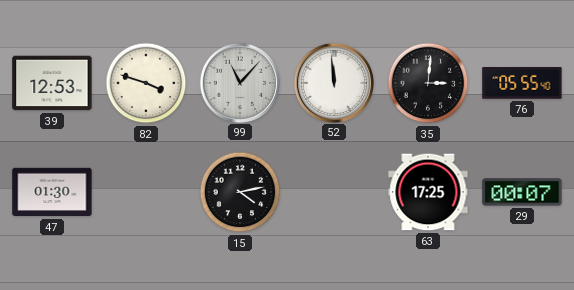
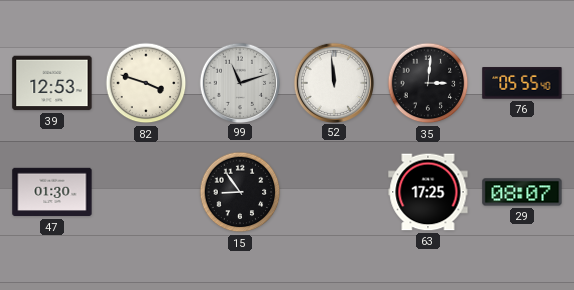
99: 11:07 -> 11:12
15: 4:13 -> 8:54
29: 00:07 -> 08:07
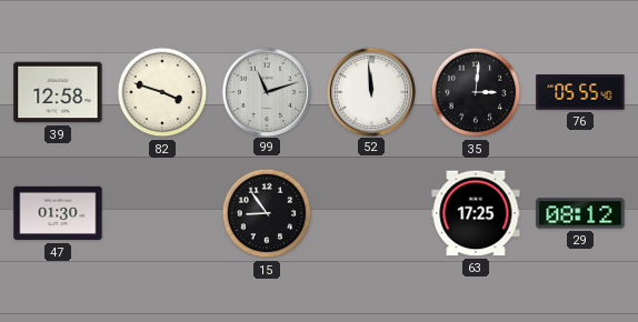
39: 12:53 -> 12:58
29: 08:07 -> 08:12
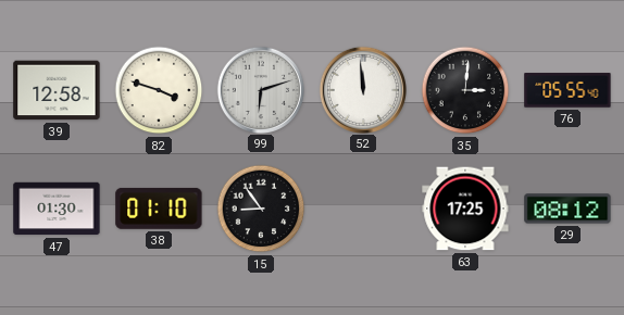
99: 11:12 -> 6:12
38: none -> 01:10
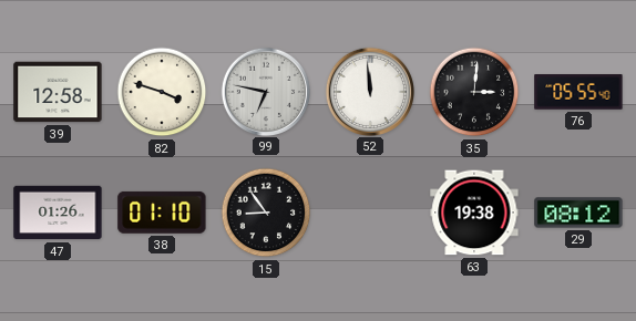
99: 6:12 -> 6:47
47: 01:30 -> 01:26
63: 17:25 -> 19:38
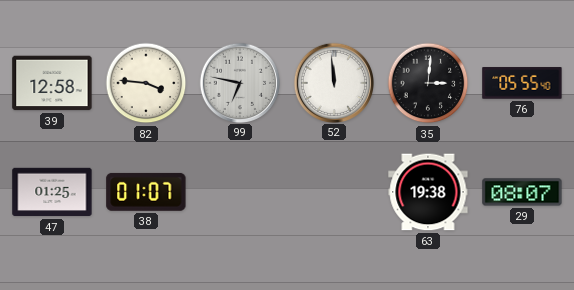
82: 3:48 -> 3:46
47: 01:26 -> 01:25
38: 01:10 -> 01:07
15: 8:54 -> none
29: 08:12 -> 08:07
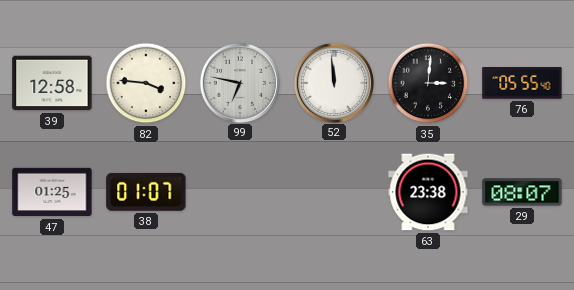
63: 19:38 -> 23:38
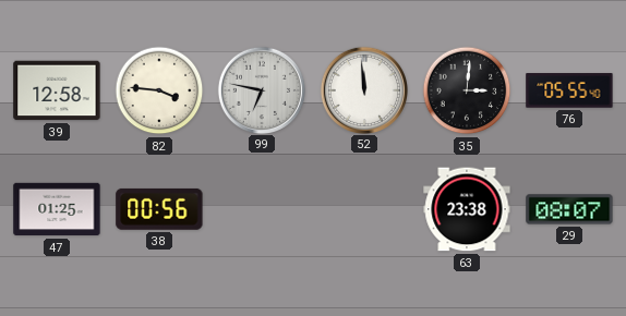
38: 01:07 -> 00:56
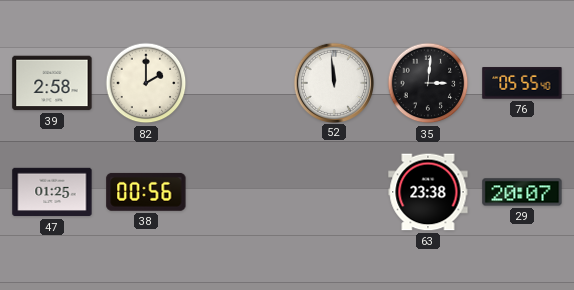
39: 12:58 -> 2:58
82: 3:46 -> 2:00
99: 6:47 -> none
29: 08:07 -> 20:07
